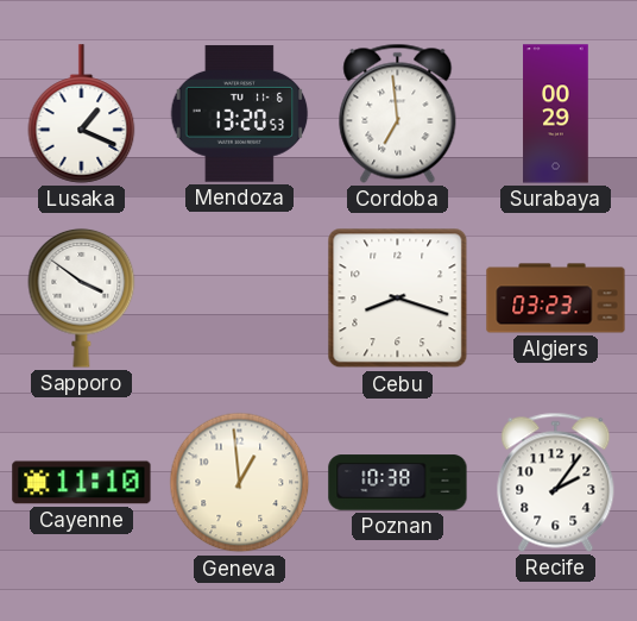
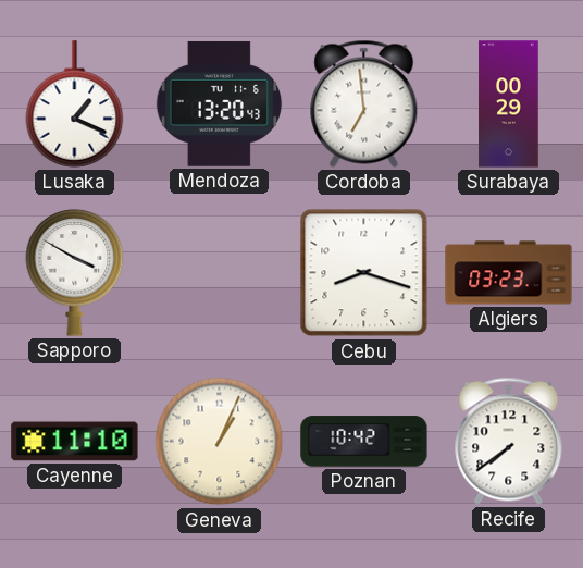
Mendoza: 13:20:53 -> 13:20:43
Sapporo: 3:51 -> 3:50
Geneva: 12:59 -> 1:04
Poznan: 10:38 -> 10:42
Recife: 2:06 -> 7:39
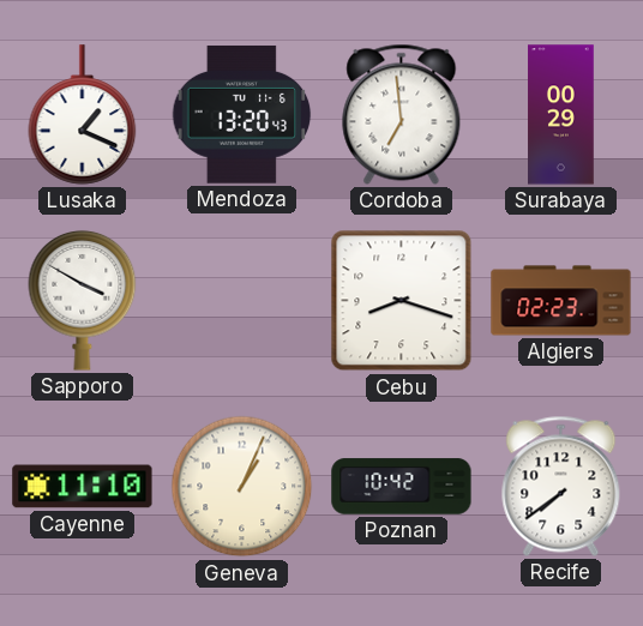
Algiers: 03:23 -> 02:23
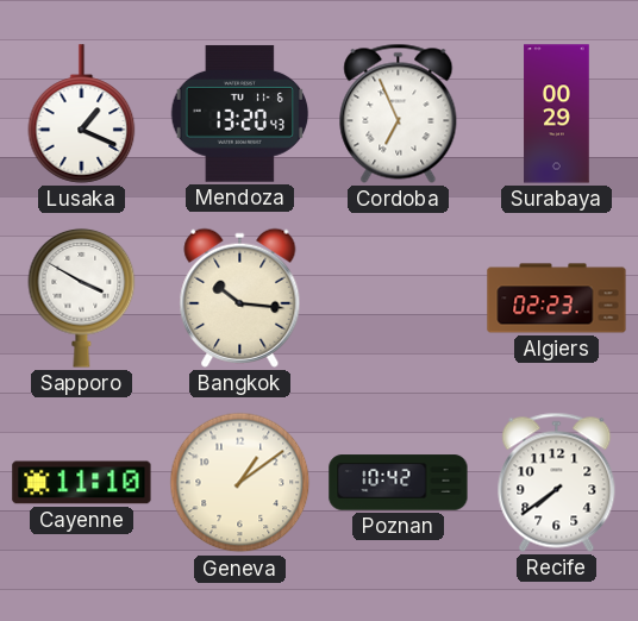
Cordoba: 6:59 -> 6:56
Bangkok: none -> 10:16
Cebu: 8:18 -> none
Geneva: 1:04 -> 1:09
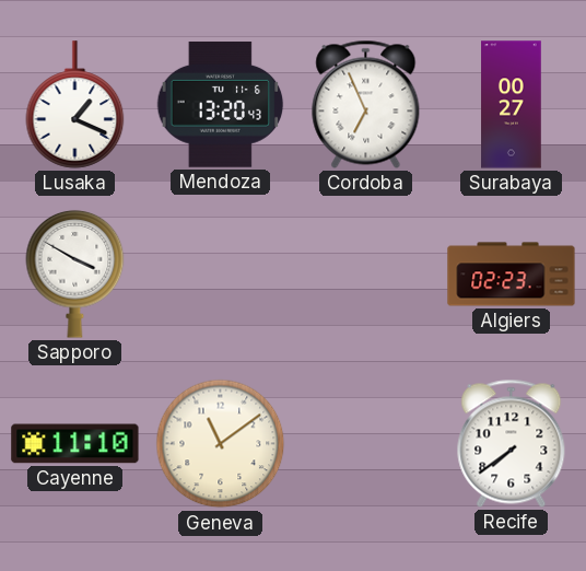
Surabaya: 00:29 -> 00:27
Bangkok: 10:16 -> none
Geneva: 1:09 -> 11:09
Poznan: 10:42 -> none
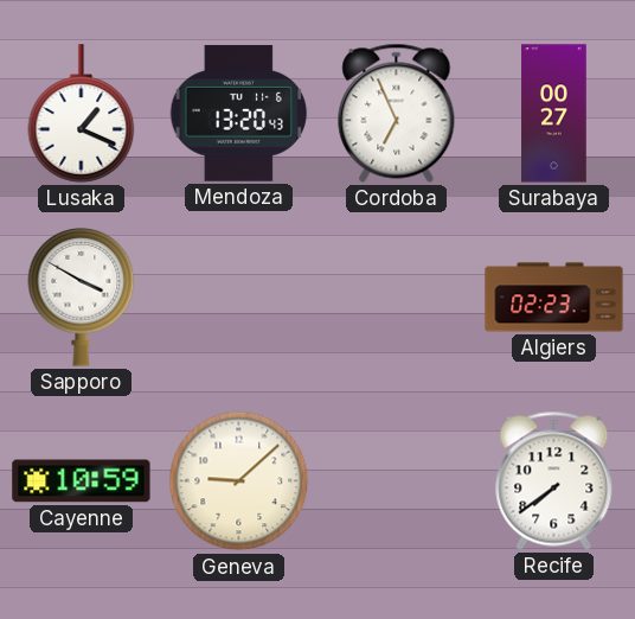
Cayenne: 11:10 -> 10:59
Geneva: 11:09 -> 9:08
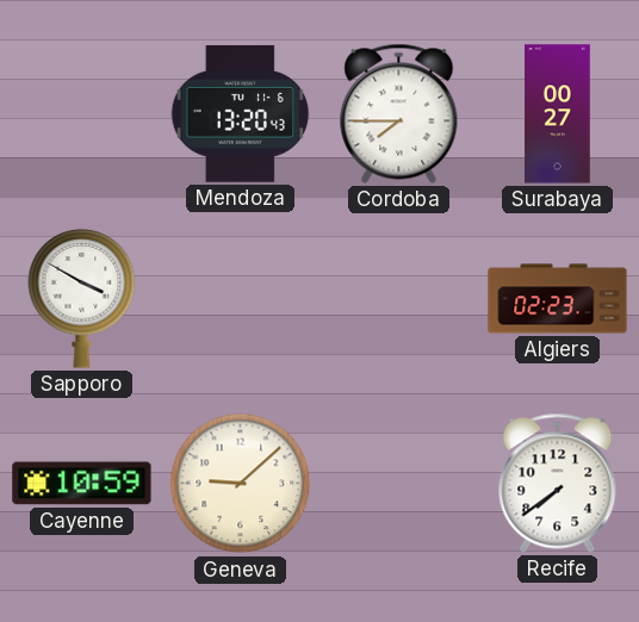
Lusaka: 1:19 -> none
Cordoba: 6:56 -> 7:45
